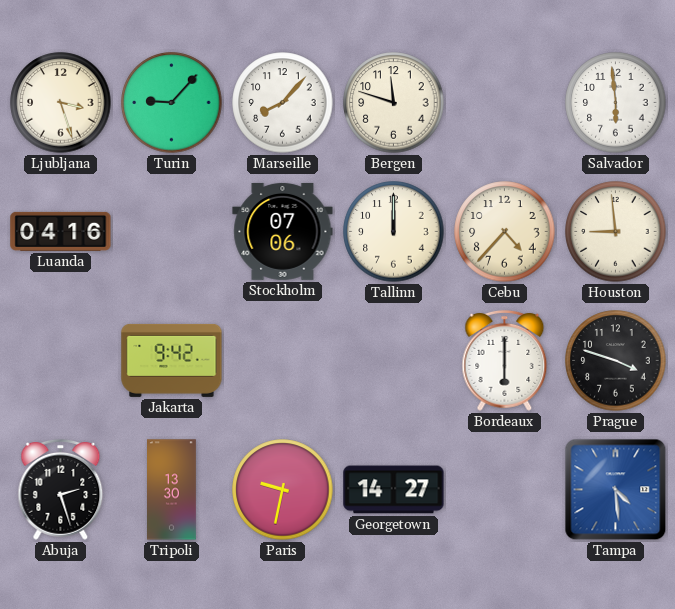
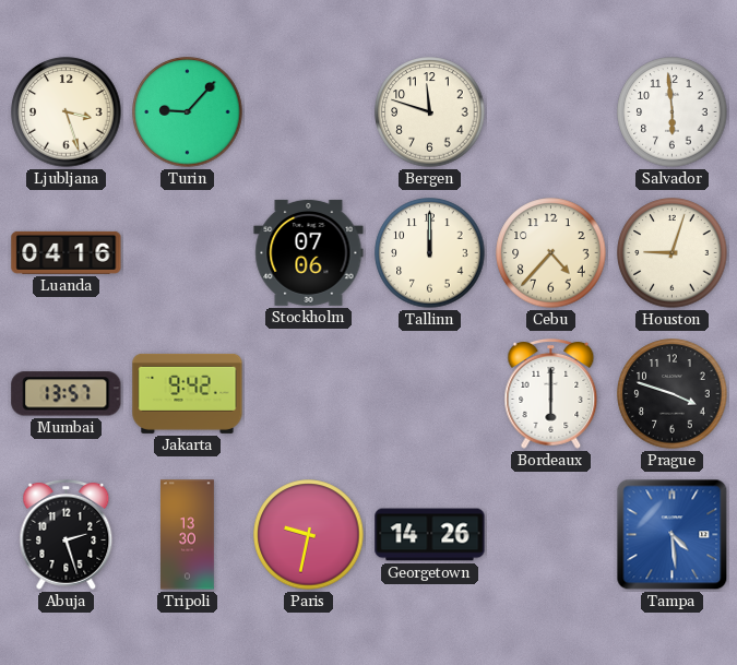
Marseille: 8:07 -> none
Houston: 8:59 -> 9:03
Mumbai: none -> 13:57
Georgetown: 14:27 -> 14:26
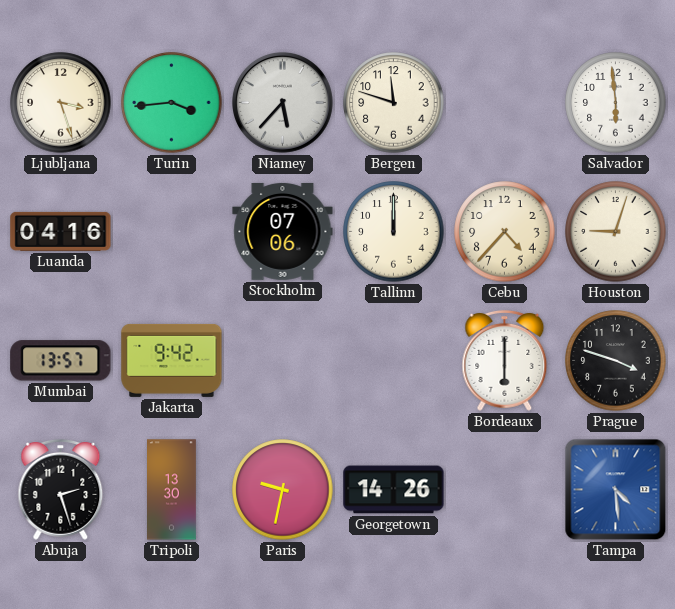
Turin: 9:07 -> 3:44
Niamey: none -> 5:37
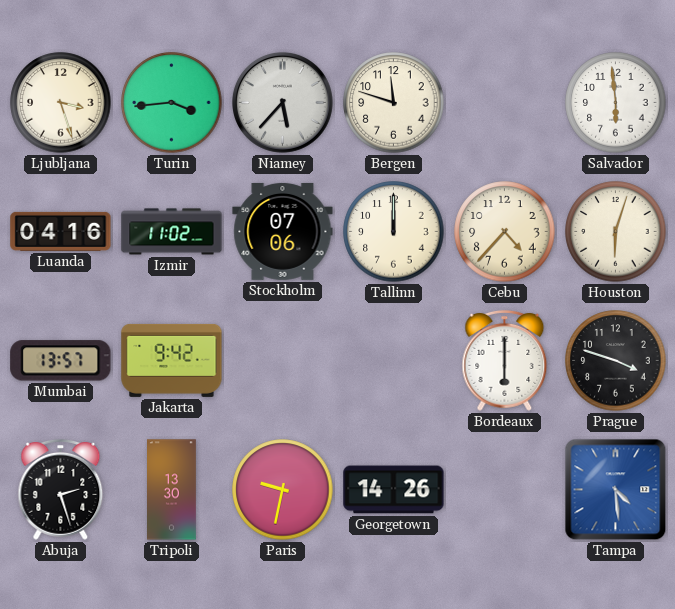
Izmir: none -> 11:02
Houston: 9:03 -> 6:03
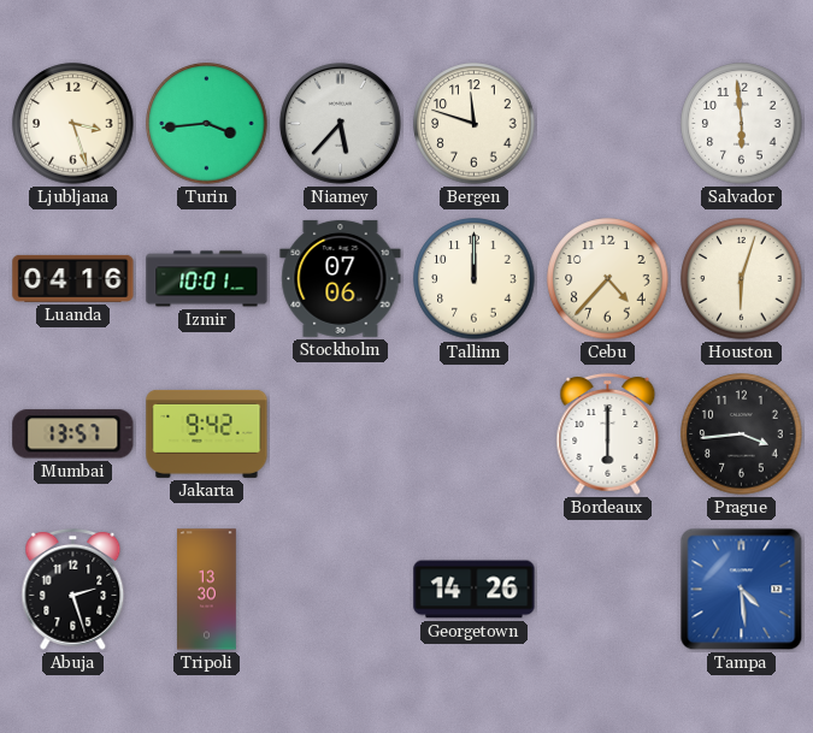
Izmir: 11:02 -> 10:01
Prague: 3:48 -> 3:44
Paris: 9:32 -> none
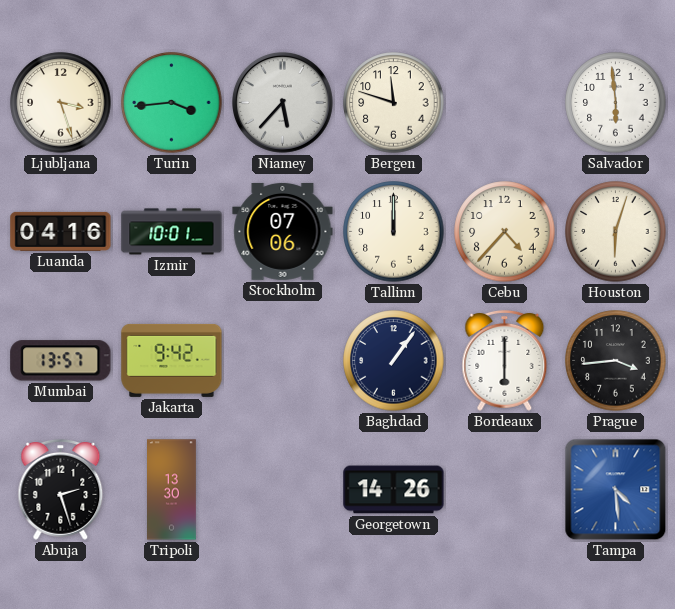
Baghdad: none -> 1:06
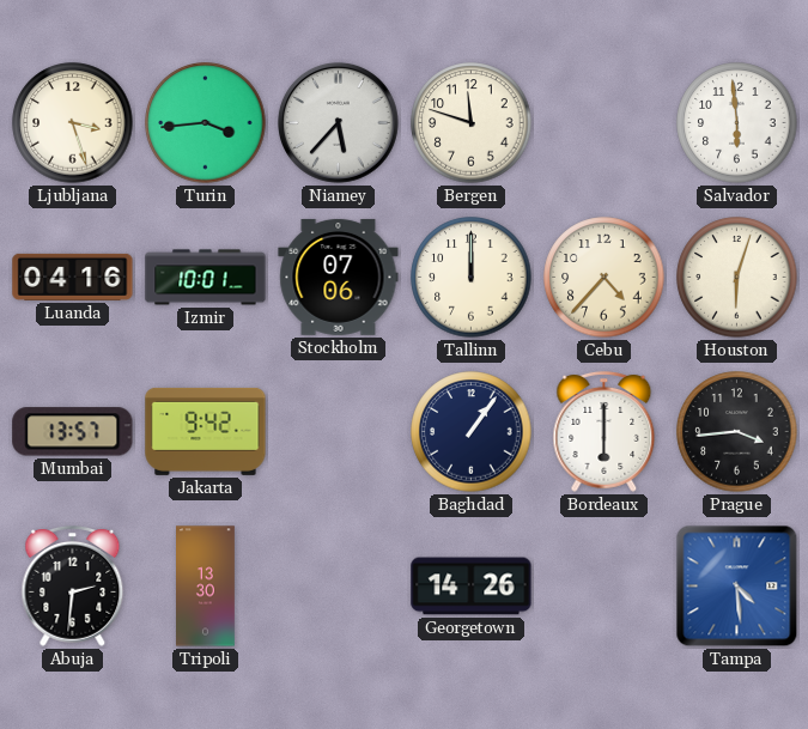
Abuja: 2:27 -> 2:31
